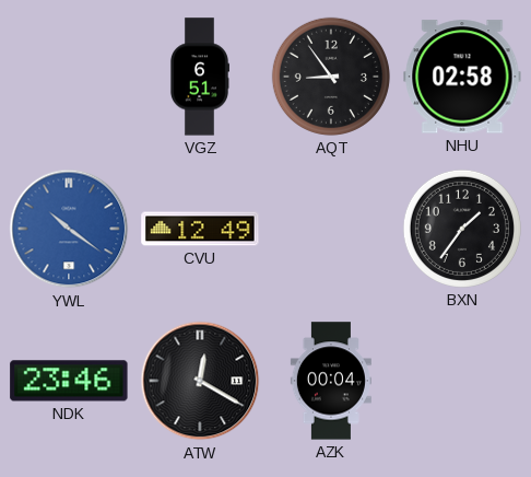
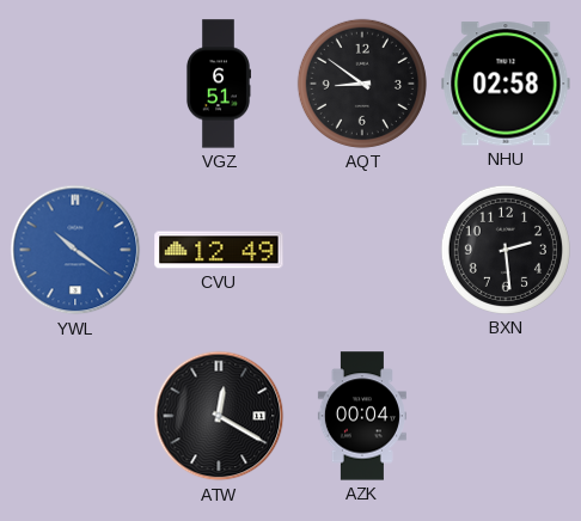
AQT: 8:54 -> 8:51
BXN: 1:36 -> 2:29
NDK: 23:46 -> none
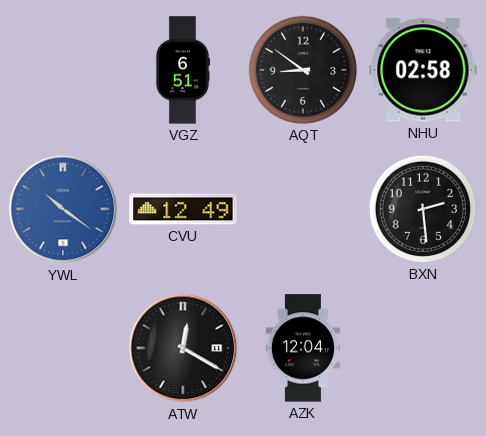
AZK: 00:04 -> 12:04
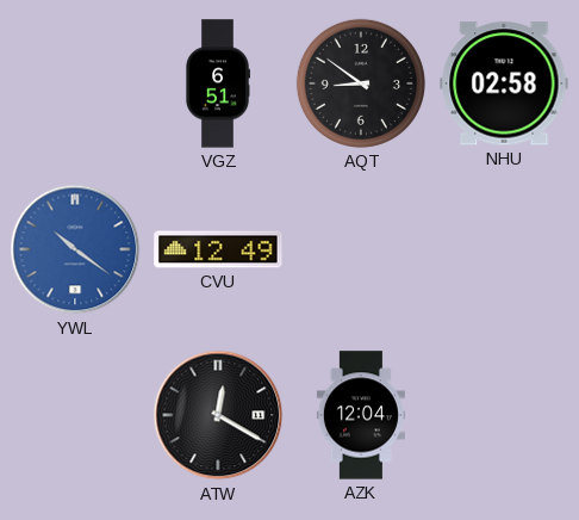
BXN: 2:29 -> none
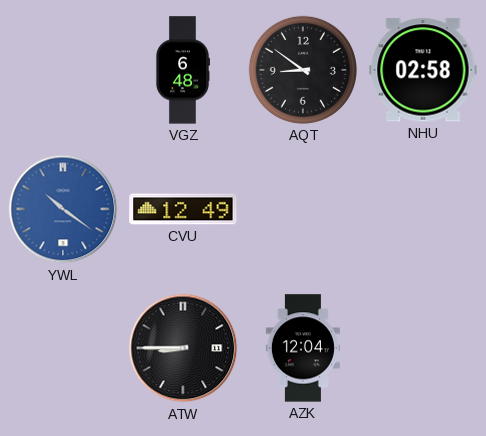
VGZ: 6:51 -> 6:48
ATW: 12:20 -> 8:45
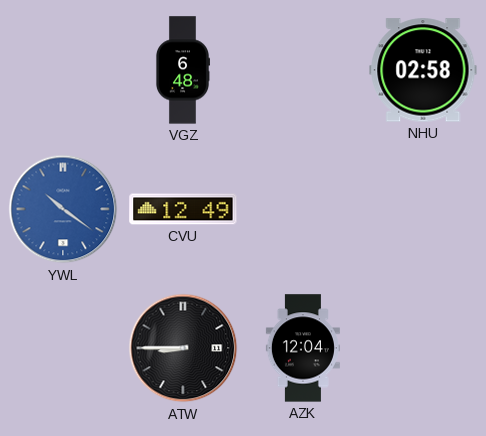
AQT: 8:51 -> none
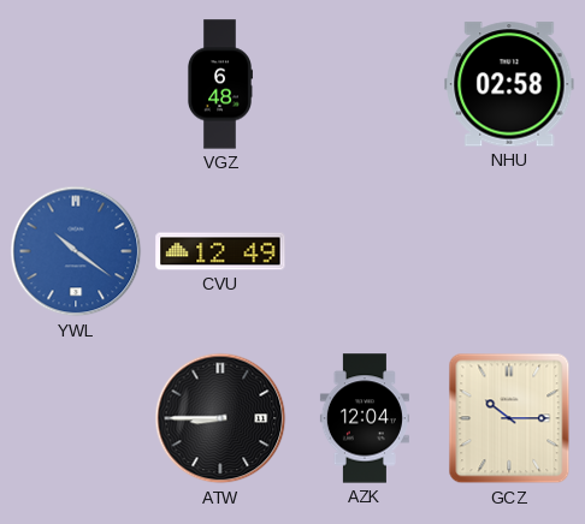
GCZ: none -> 10:15
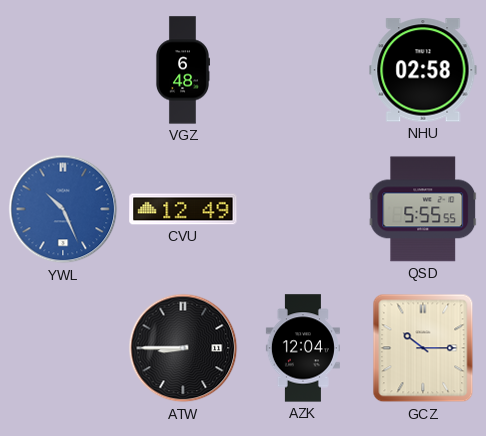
YWL: 10:21 -> 10:26
QSD: none -> 5:55
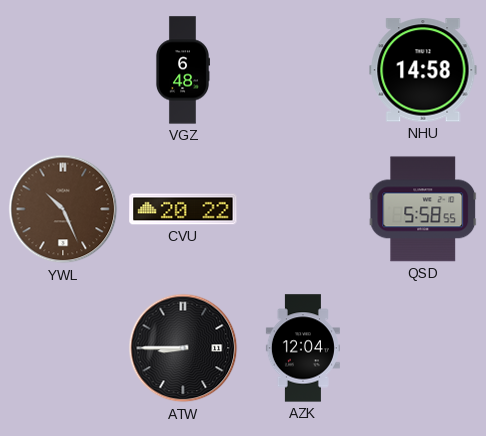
NHU: 02:58 -> 14:58
YWL dial: blue -> brown
CVU: 12:49 -> 20:22
QSD: 5:55 -> 5:58
GCZ: 10:15 -> none
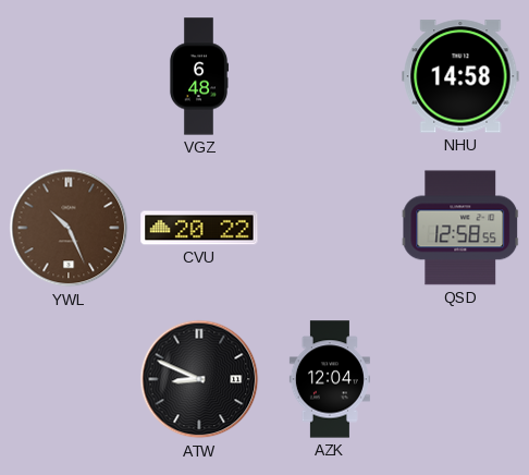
QSD: 5:58 -> 12:58
ATW: 8:45 -> 8:49
